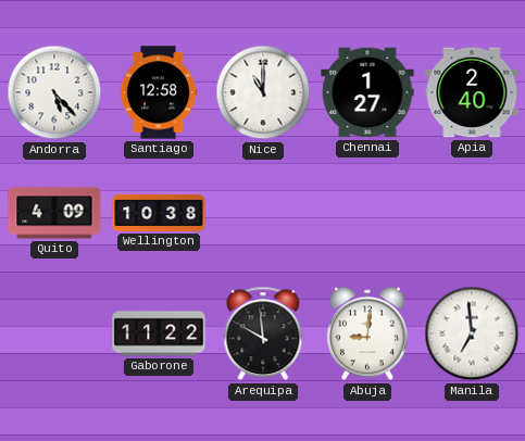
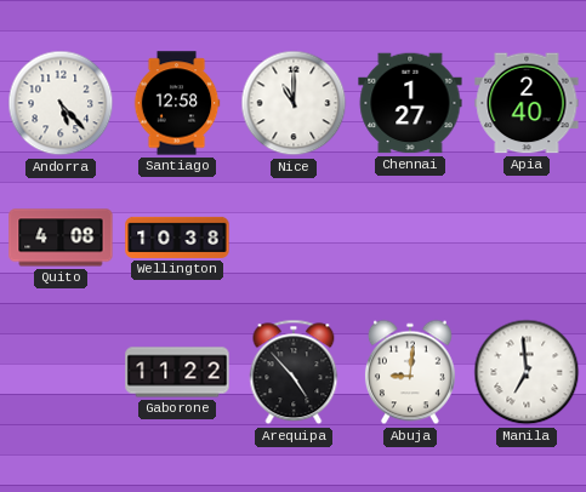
Quito: 4:09 -> 4:08
Arequipa: 9:59 -> 4:53
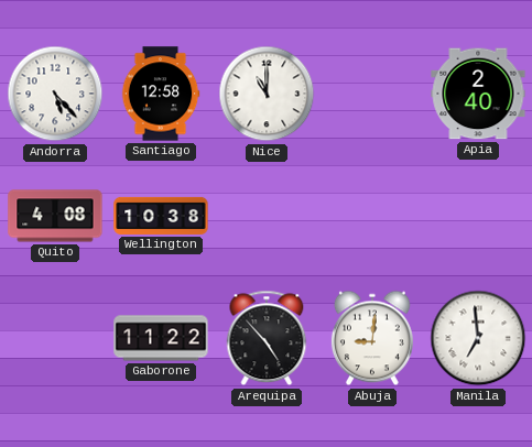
Chennai: 1:27 -> none
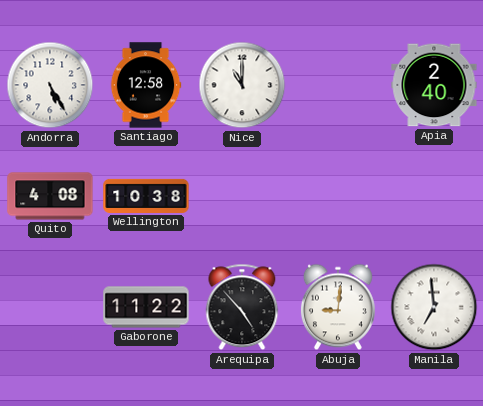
Andorra: 5:23 -> 5:25
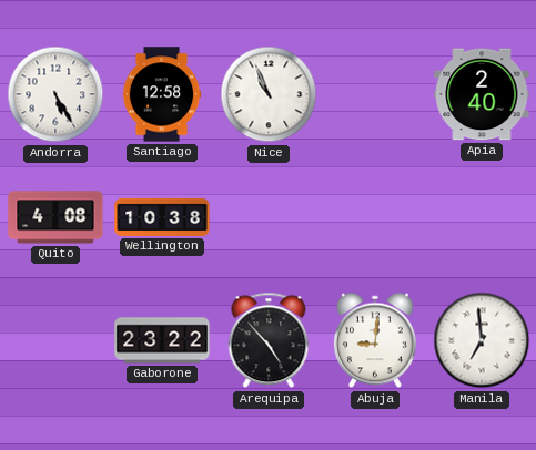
Nice: 11:00 -> 10:56
Gaborone: 11:22 -> 23:22
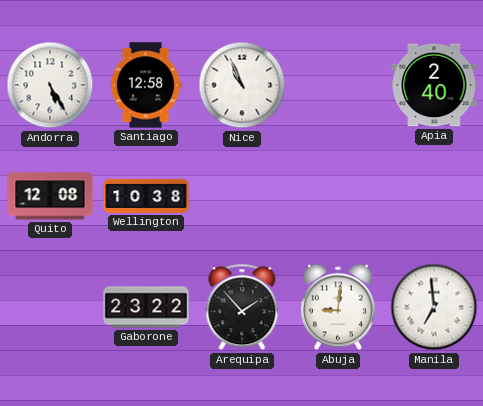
Quito: 4:08 -> 12:08
Arequipa: 4:53 -> 1:53
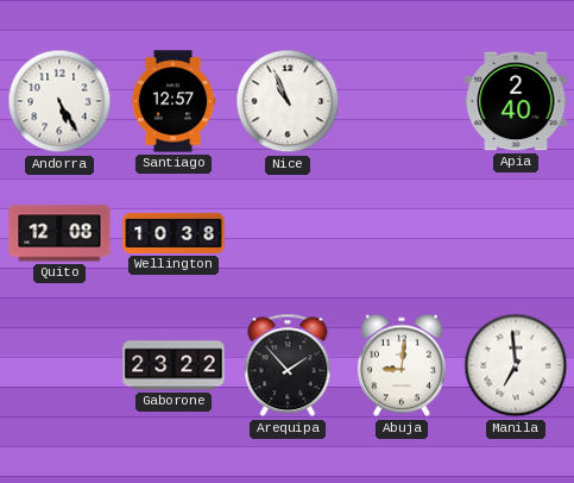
Santiago: 12:58 -> 12:57
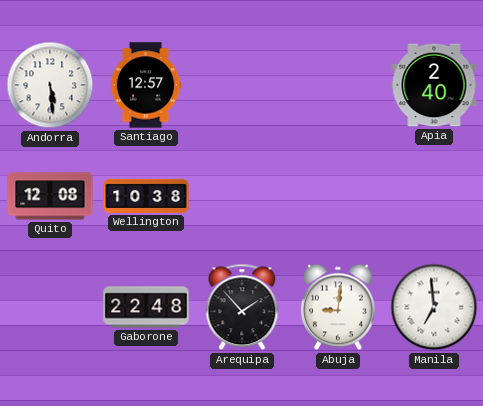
Andorra: 5:25 -> 5:29
Nice: 10:56 -> none
Gaborone: 23:22 -> 22:48
